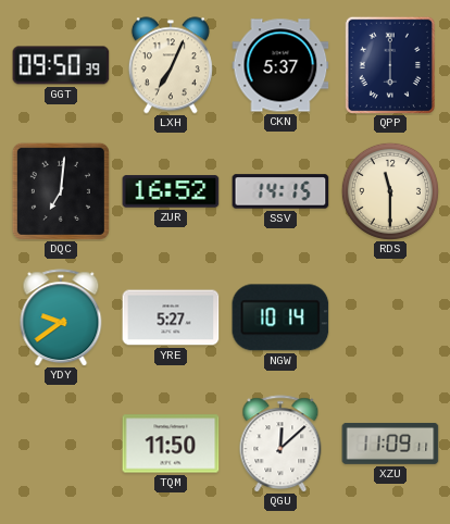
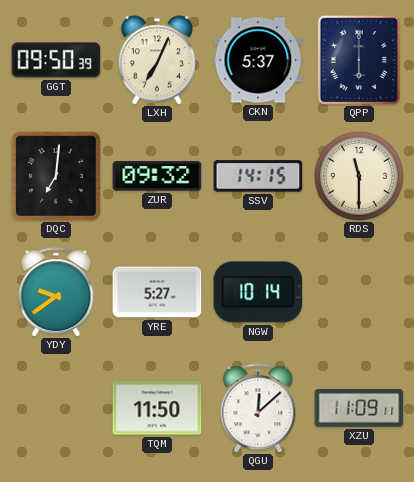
ZUR: 16:52 -> 09:32
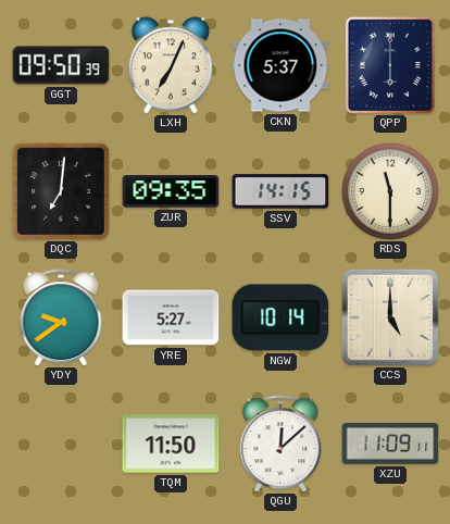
ZUR: 09:32 -> 09:35
CCS: none -> 5:00
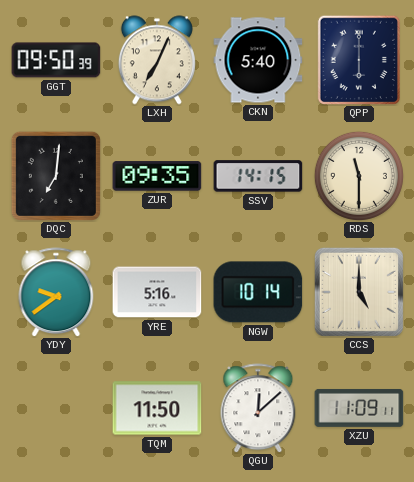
CKN: 5:37 -> 5:40
YRE: 5:27 -> 5:16
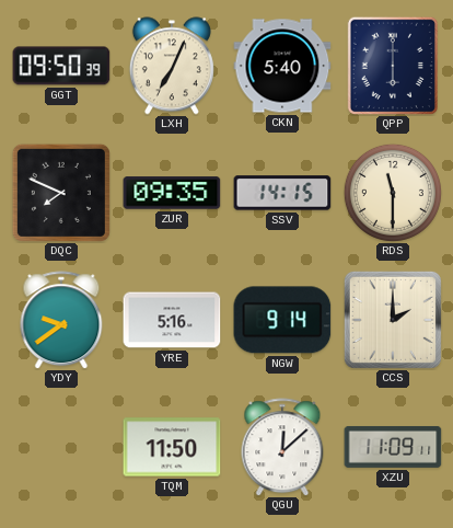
DQC: 7:01 -> 7:49
NGW: 10:14 -> 9:14
CCS: 5:00 -> 2:00
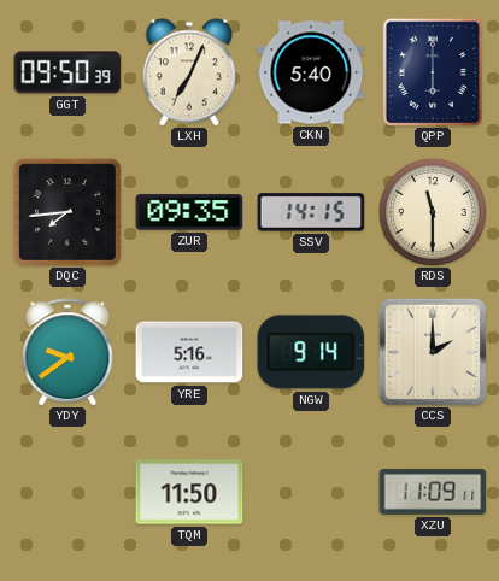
DQC: 7:49 -> 7:44
QGU: 12:08 -> none
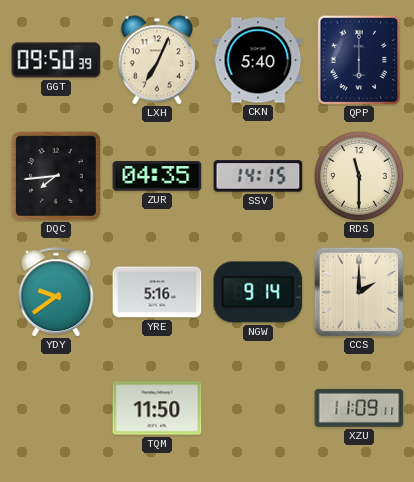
ZUR: 09:35 -> 04:35
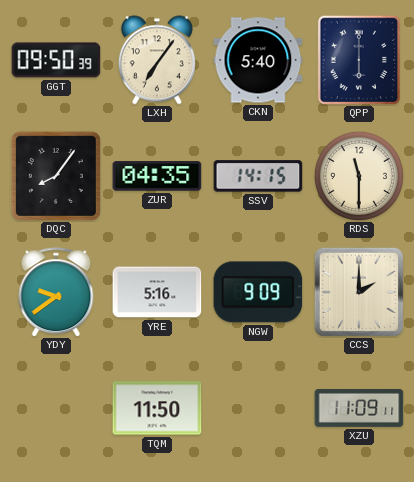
LXH: 7:04 -> 7:06
DQC: 7:44 -> 8:06
NGW: 9:14 -> 9:09
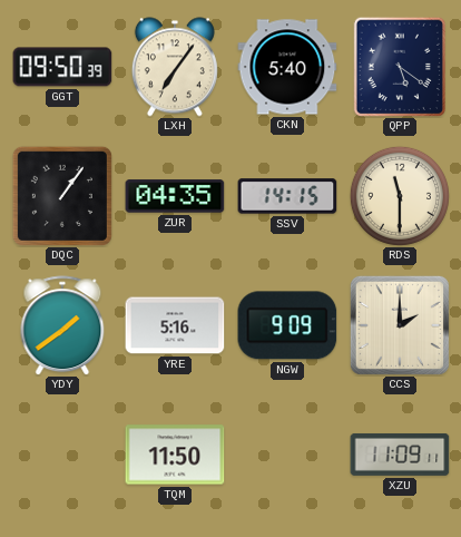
QPP: 6:00 -> 5:21
DQC: 8:06 -> 1:06
YDY: 9:39 -> 1:39
